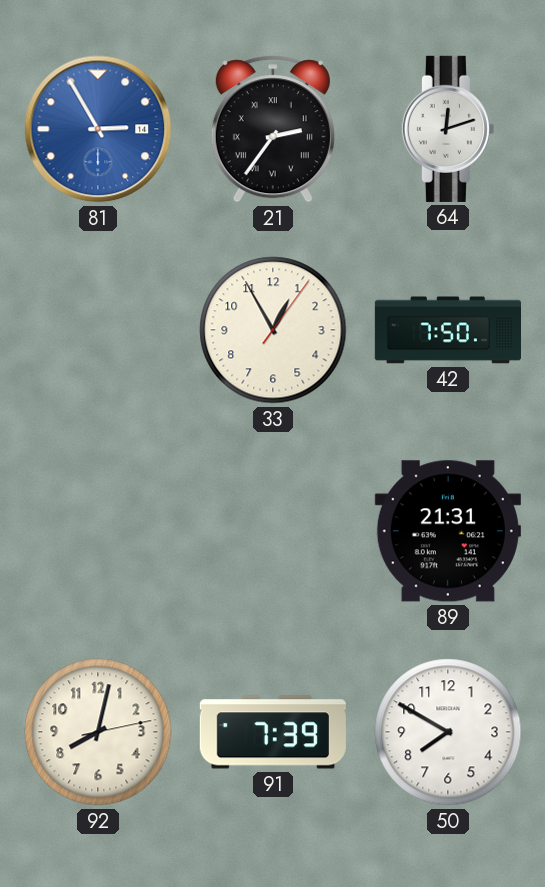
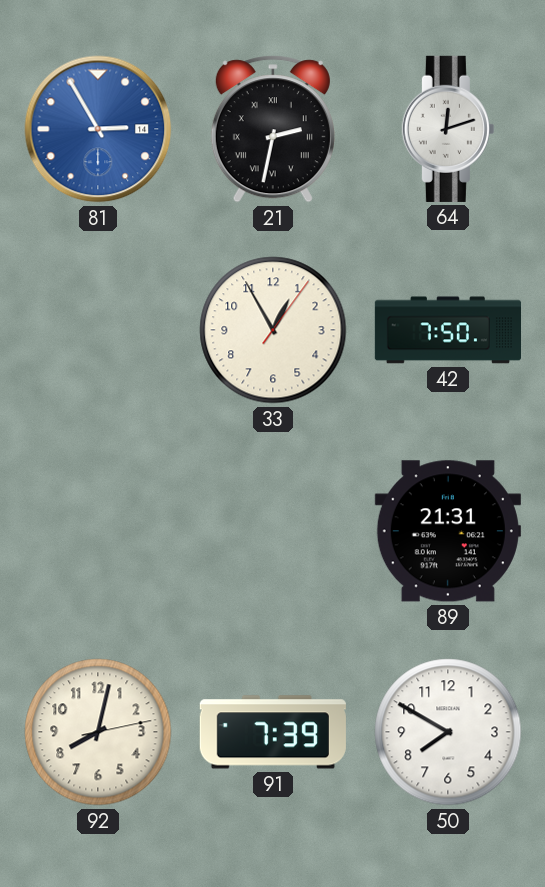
21: 2:36 -> 2:32
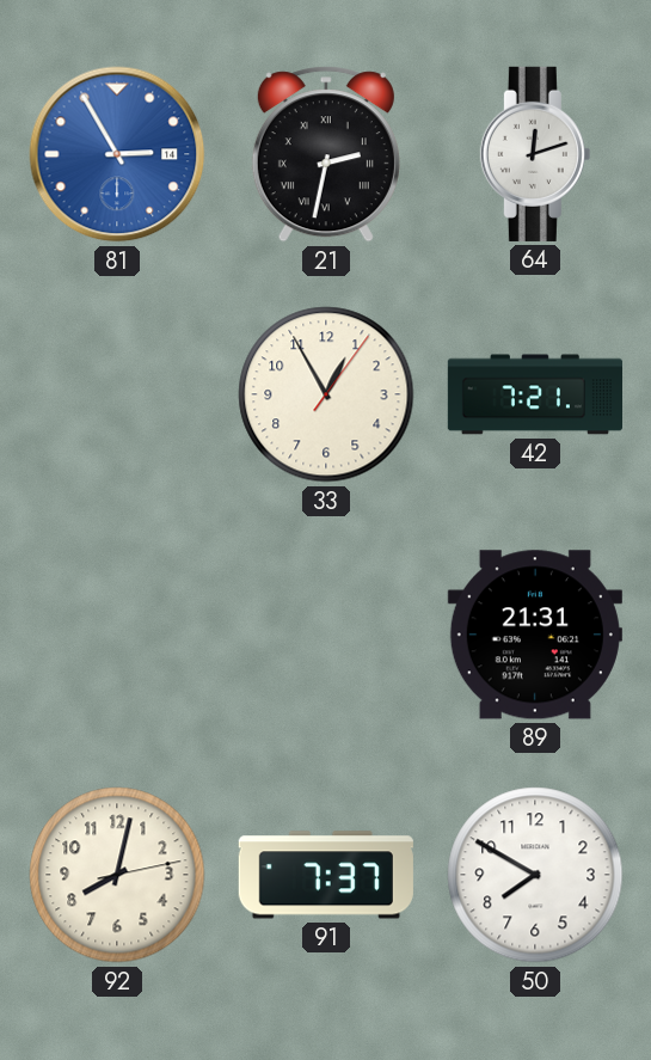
42: 7:50 -> 7:21
91: 7:39 -> 7:37
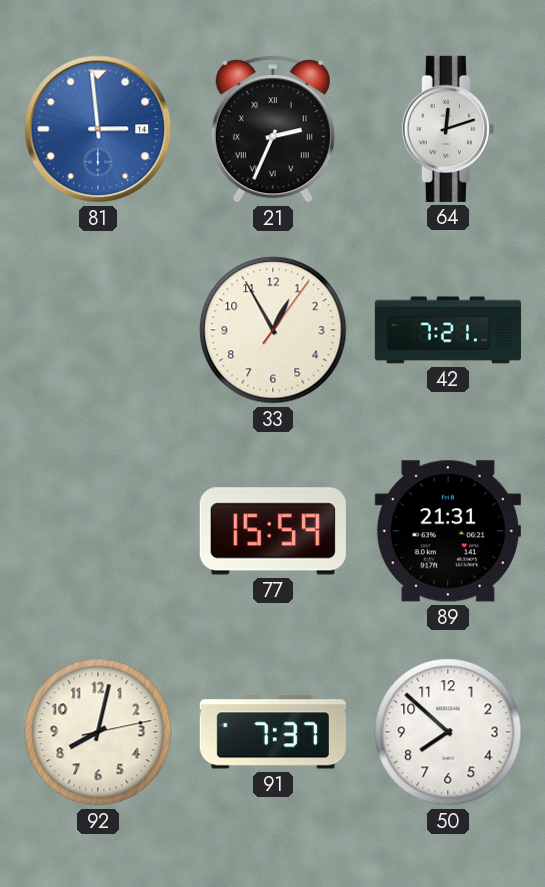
81: 2:55 -> 2:59
21: 2:32 -> 2:34
77: none -> 15:59
50: 7:50 -> 7:52
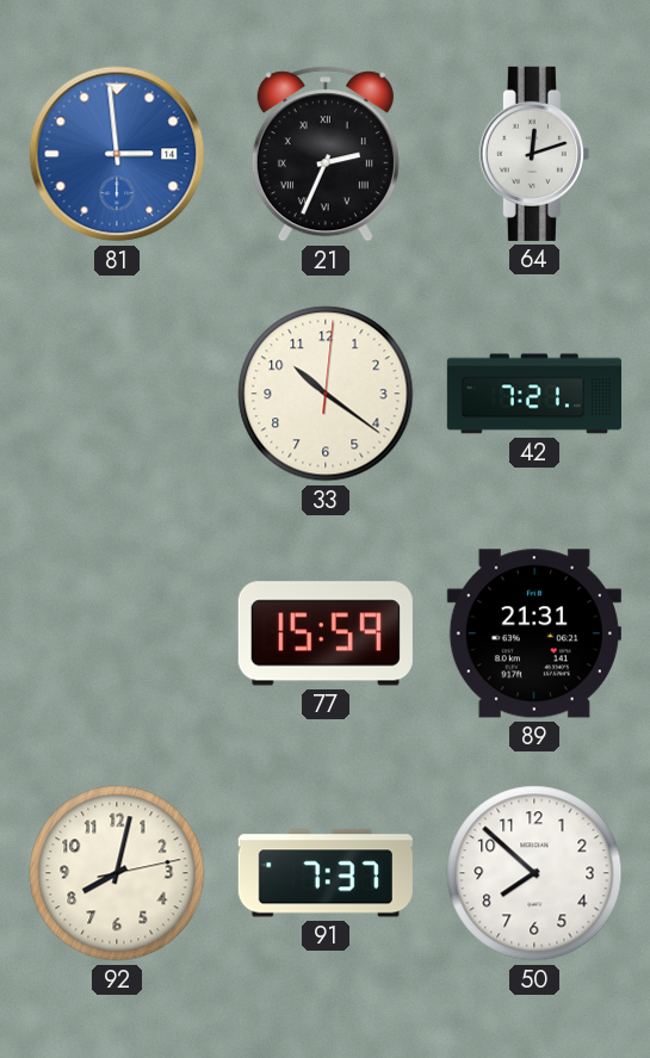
33: 12:55 -> 10:21
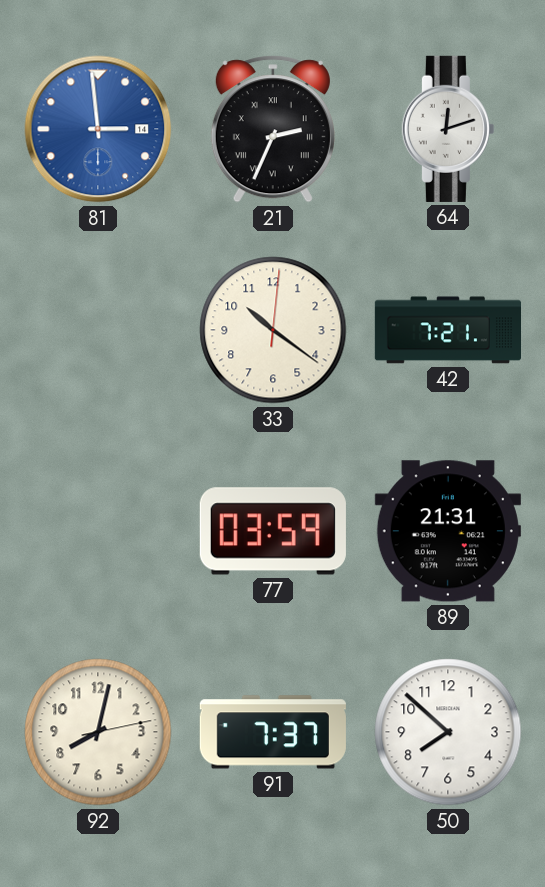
77: 15:59 -> 03:59
